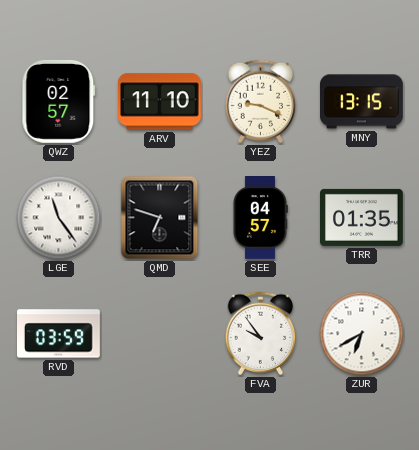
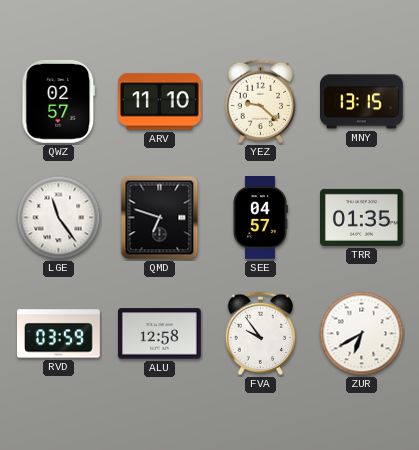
YEZ: 9:19 -> 9:22
ALU: none -> 12:58
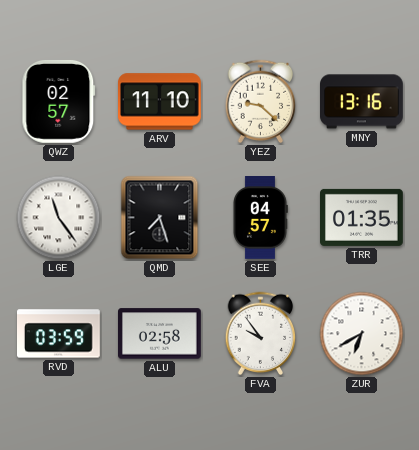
MNY: 13:15 -> 13:16
QMD: 6:48 -> 7:27
ALU: 12:58 -> 02:58
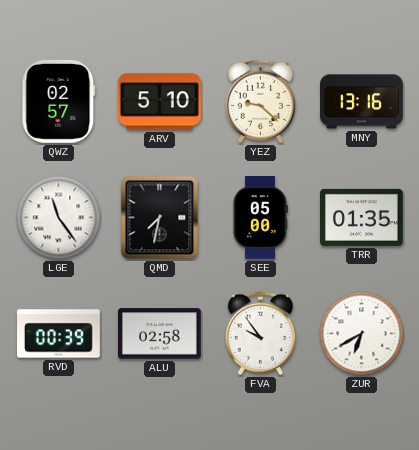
ARV: 11:10 -> 5:10
QMD: 7:27 -> 7:32
SEE: 04:57 -> 05:00
RVD: 03:59 -> 00:39
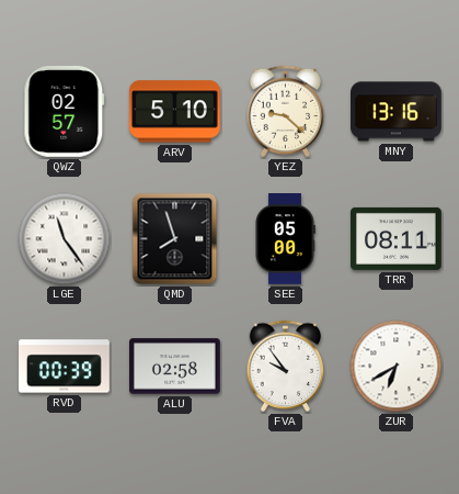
QMD: 7:32 -> 7:57
TRR: 01:35 -> 08:11
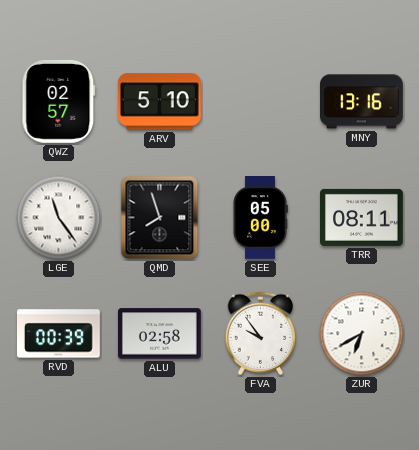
YEZ: 9:22 -> none
